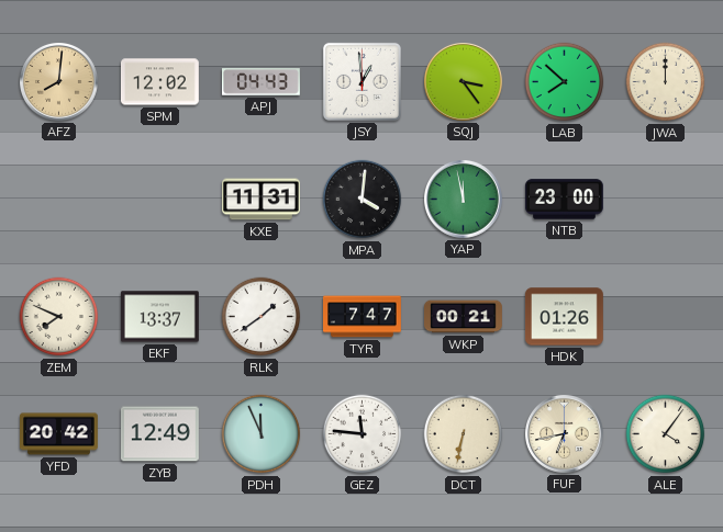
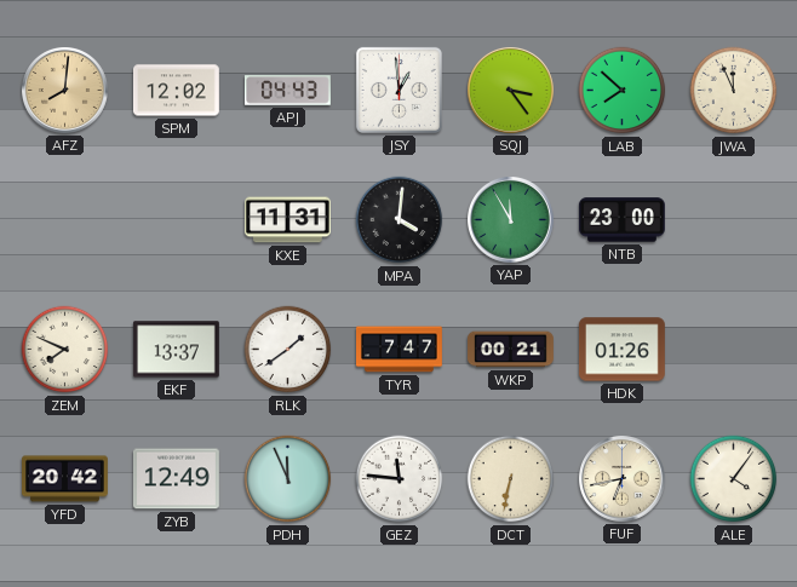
JWA: 12:00 -> 11:56
YAP: 11:58 -> 11:55
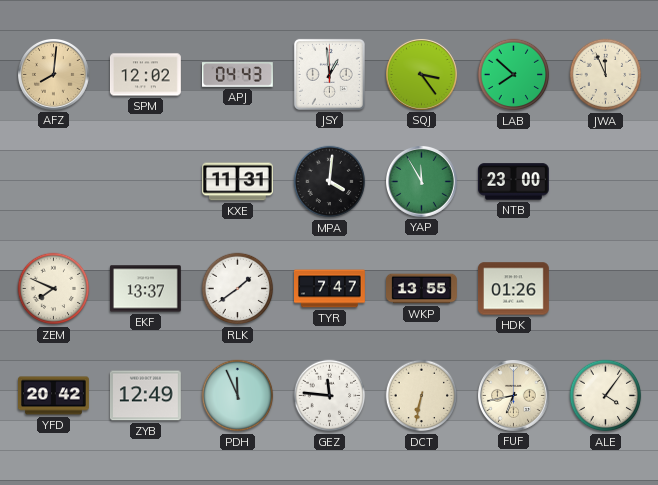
WKP: 00:21 -> 13:55
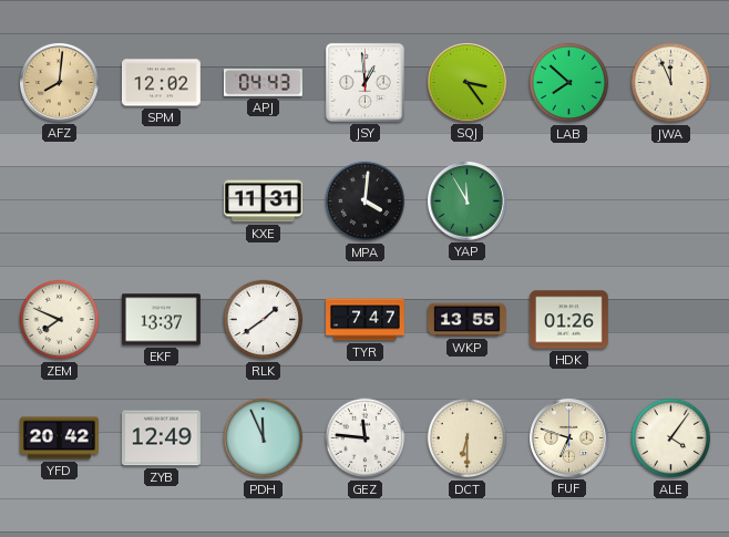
NTB: 23:00 -> none
DCT: 6:32 -> 6:30
FUF: 6:43 -> 6:48
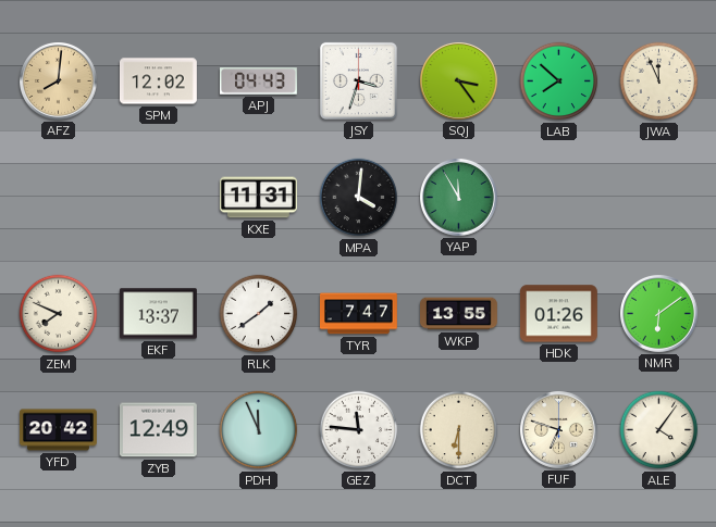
JSY: 12:59 -> 3:33
NMR: none -> 6:09
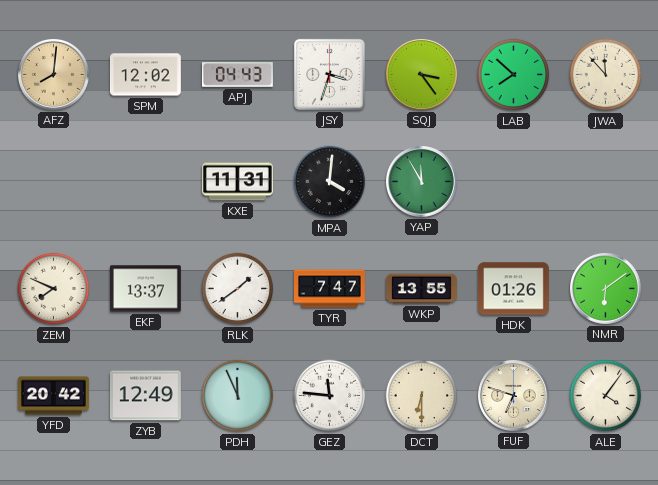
JWA: 11:56 -> 11:53
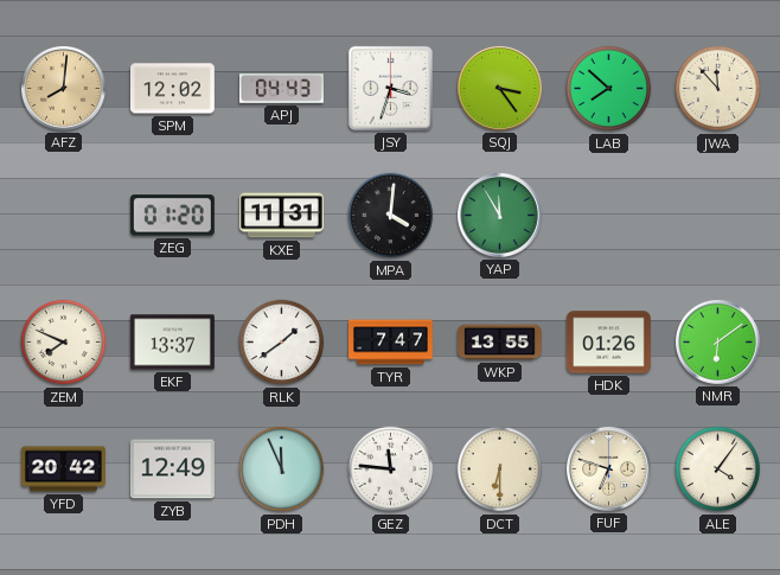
ZEG: none -> 01:20
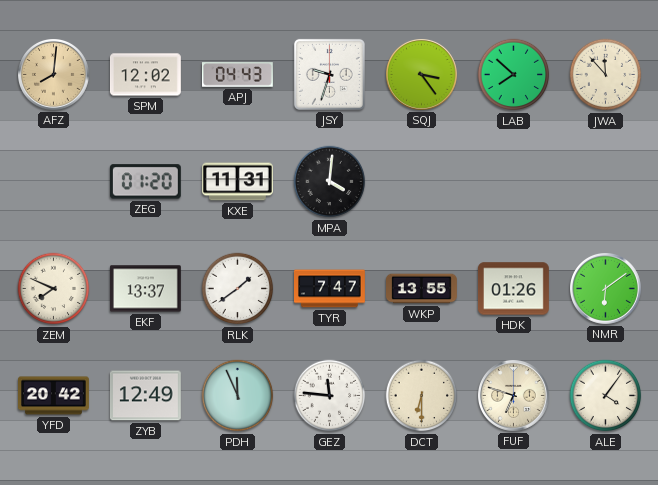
JSY: 3:33 -> 9:33
YAP: 11:55 -> none
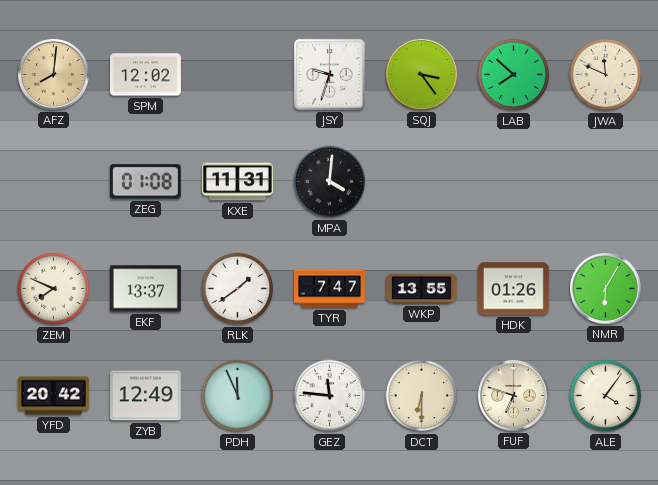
APJ: 04:43 -> none
JWA: 11:53 -> 11:49
ZEG: 01:20 -> 01:08
NMR: 6:09 -> 6:05
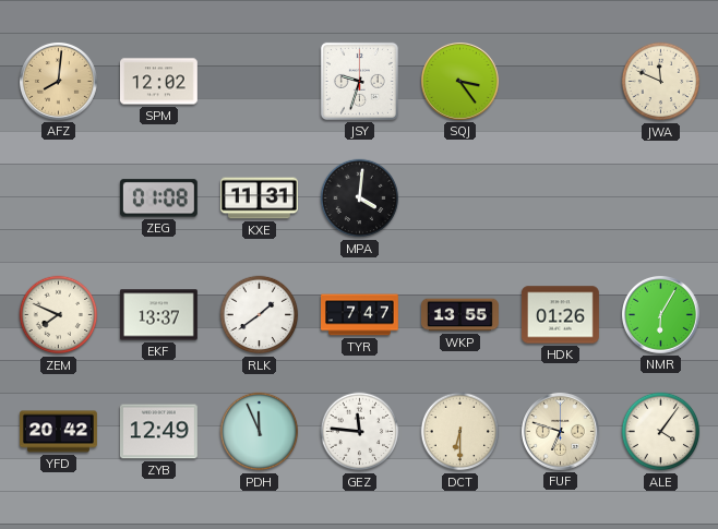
LAB: 7:52 -> none
